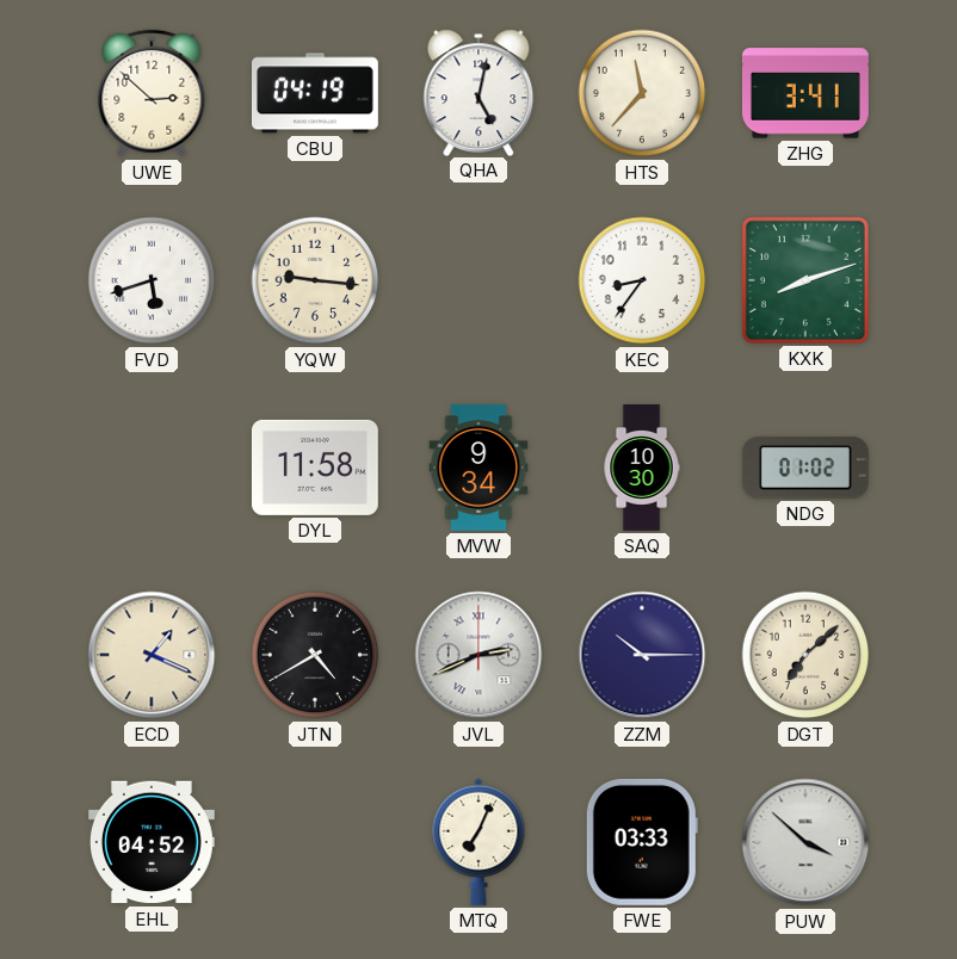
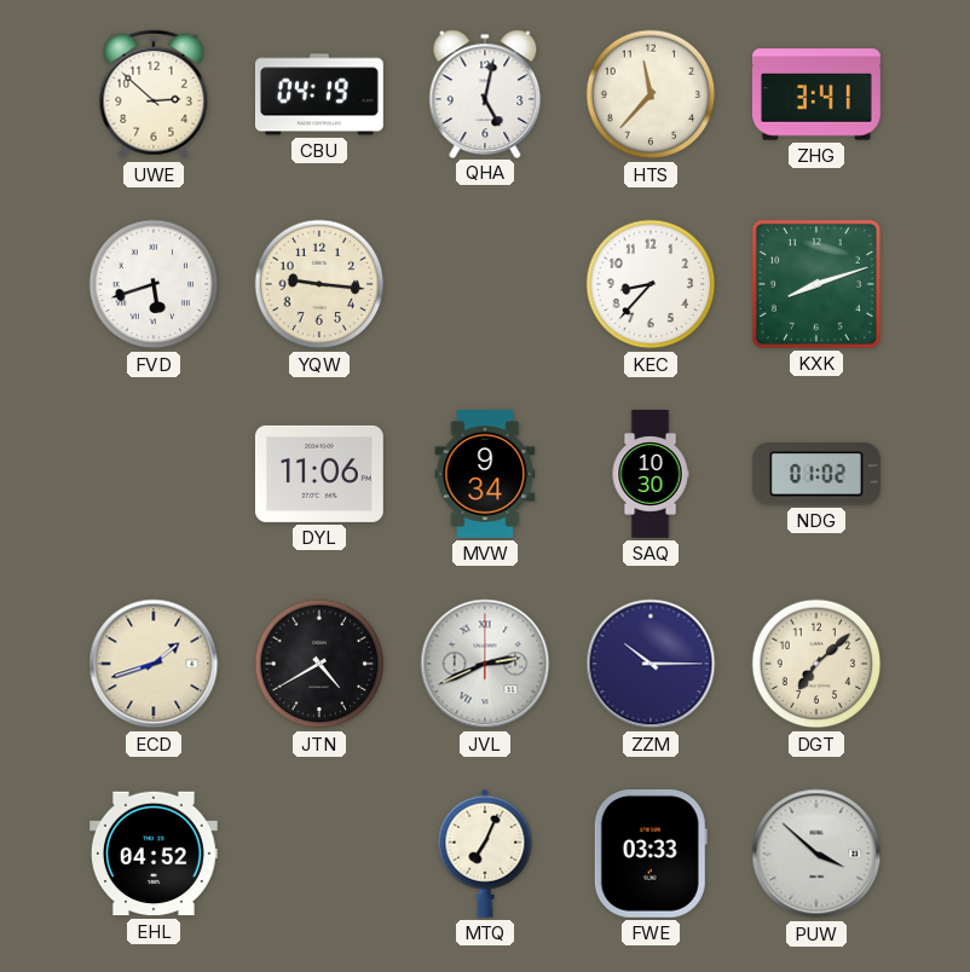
KEC: 8:36 -> 8:37
DYL: 11:58 -> 11:06
ECD: 1:19 -> 1:42
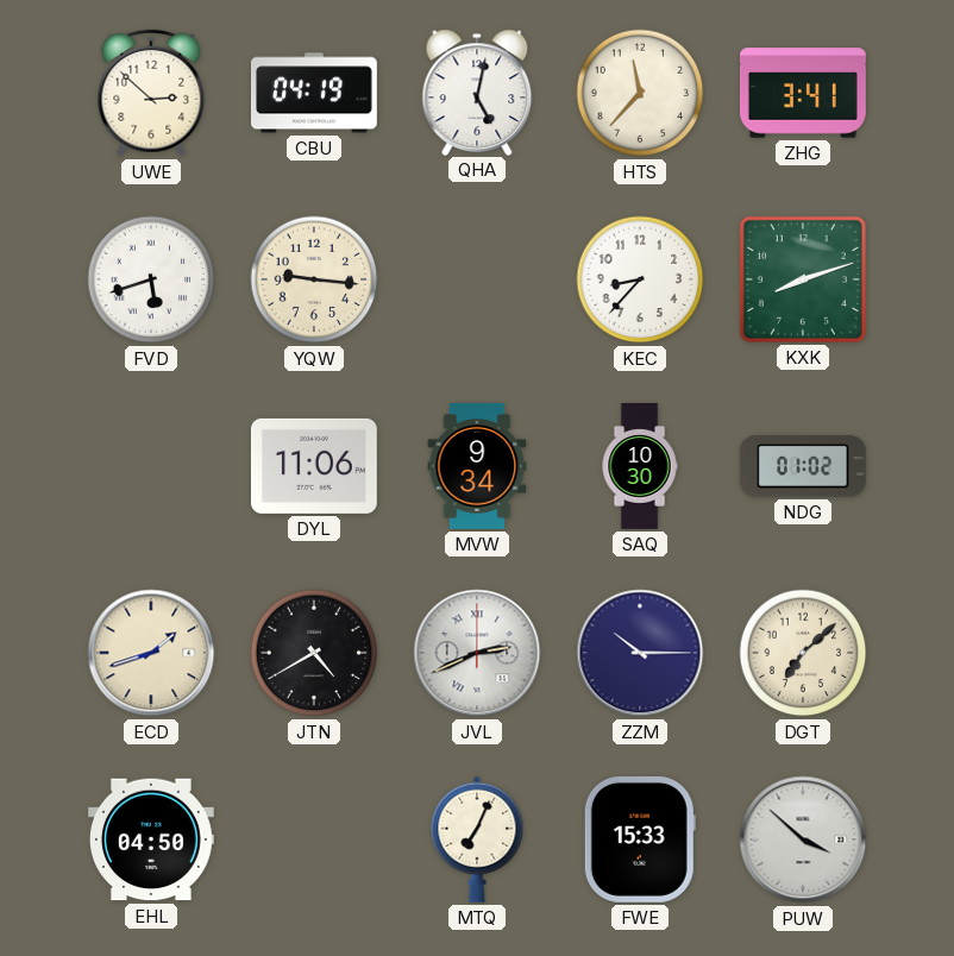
EHL: 04:52 -> 04:50
FWE: 03:33 -> 15:33
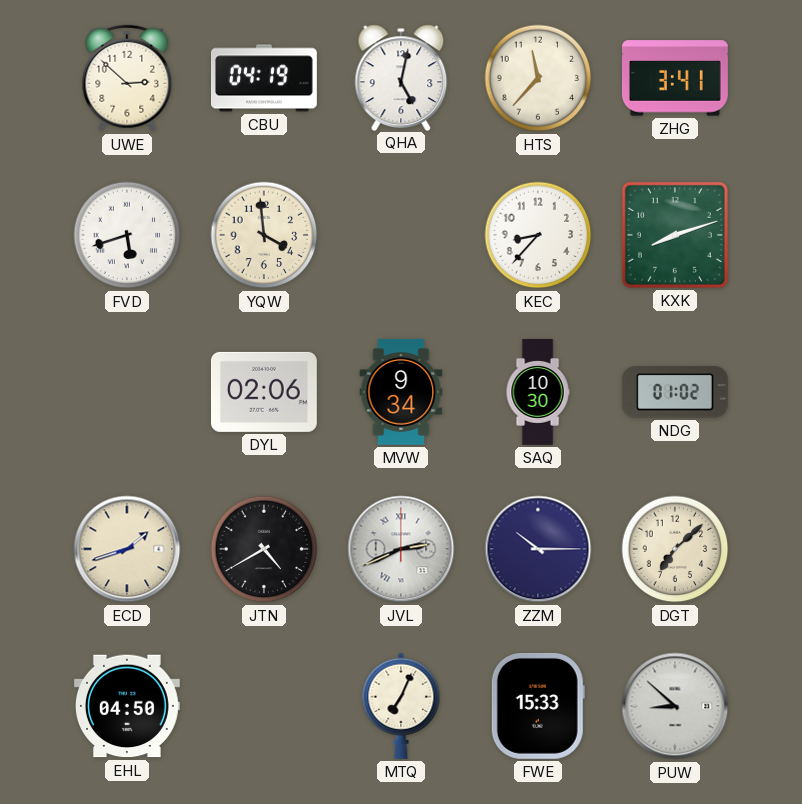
YQW: 9:16 -> 3:59
DYL: 11:06 -> 02:06
PUW: 3:52 -> 8:52
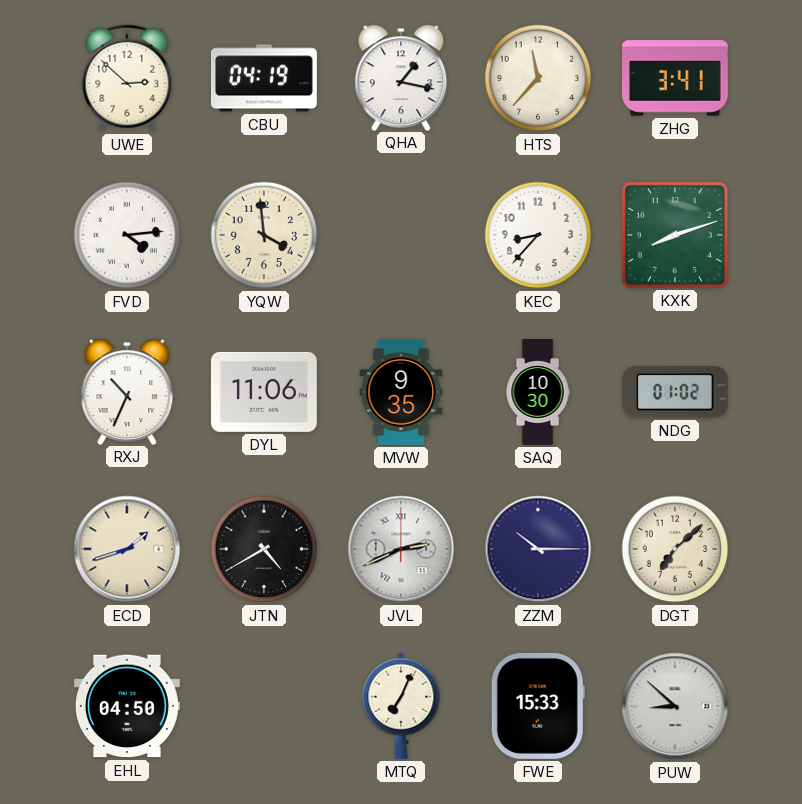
QHA: 5:02 -> 1:17
FVD: 5:42 -> 4:14
RXJ: none -> 10:34
DYL: 02:06 -> 11:06
MVW: 9:34 -> 9:35
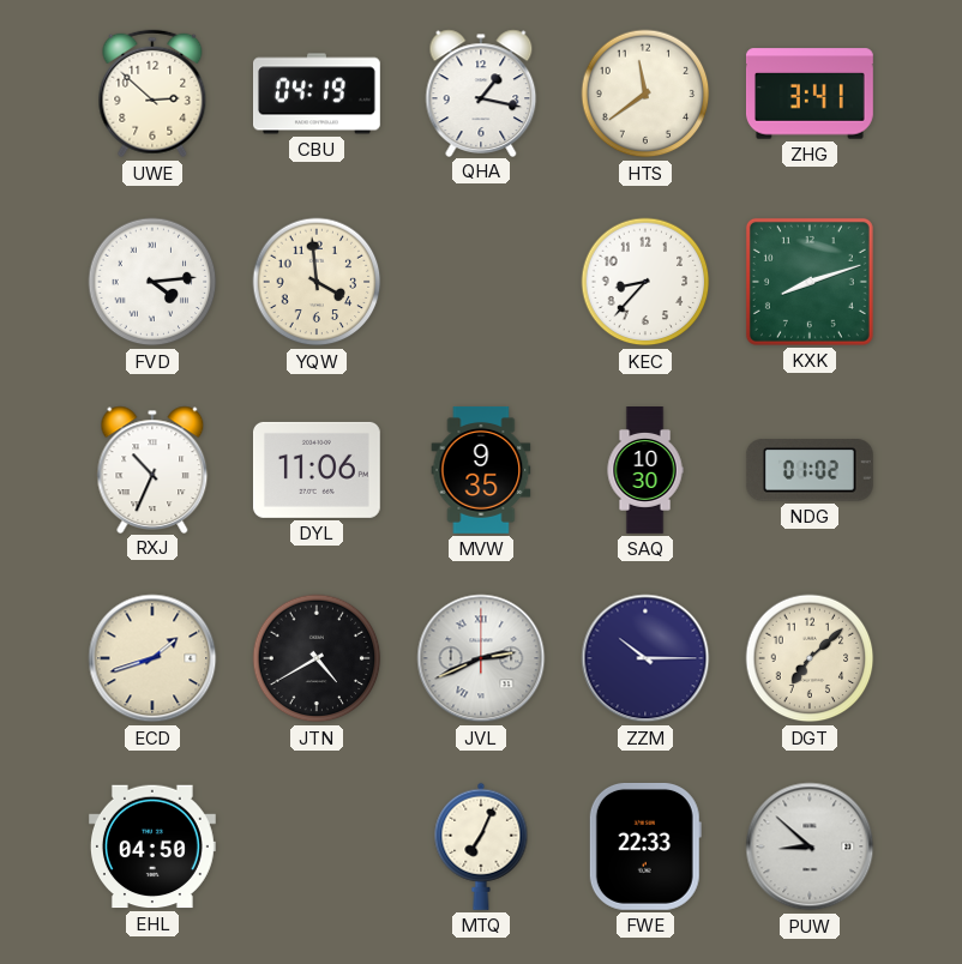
HTS: 11:37 -> 11:39
FWE: 15:33 -> 22:33
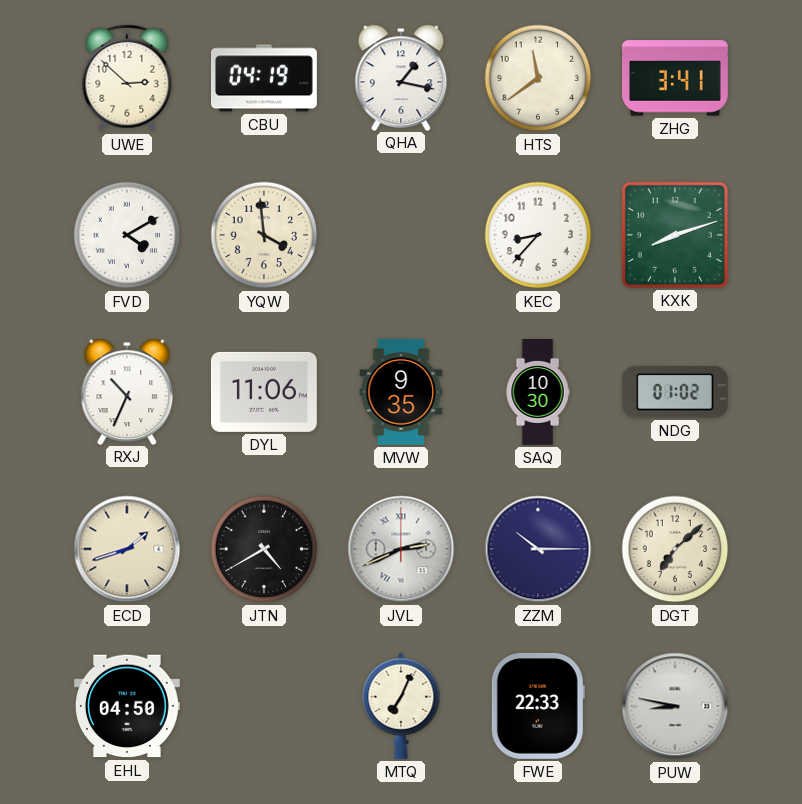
FVD: 4:14 -> 4:10
PUW: 8:52 -> 8:47
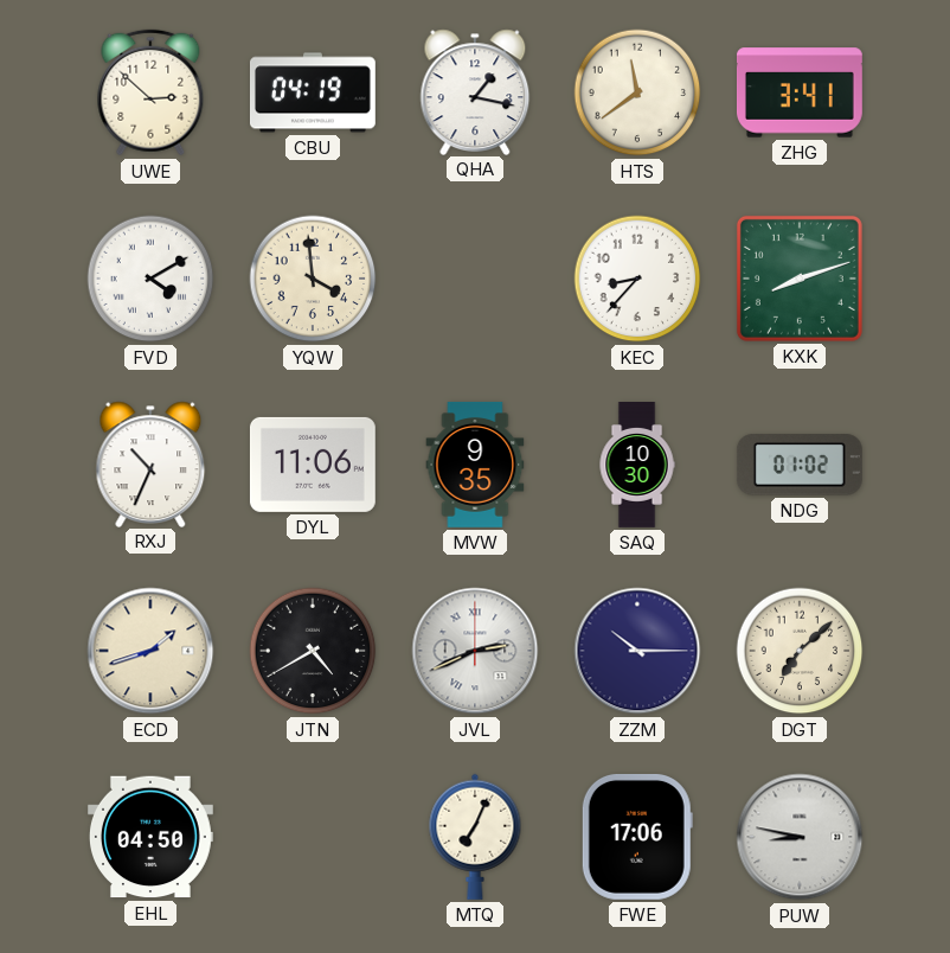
FWE: 22:33 -> 17:06
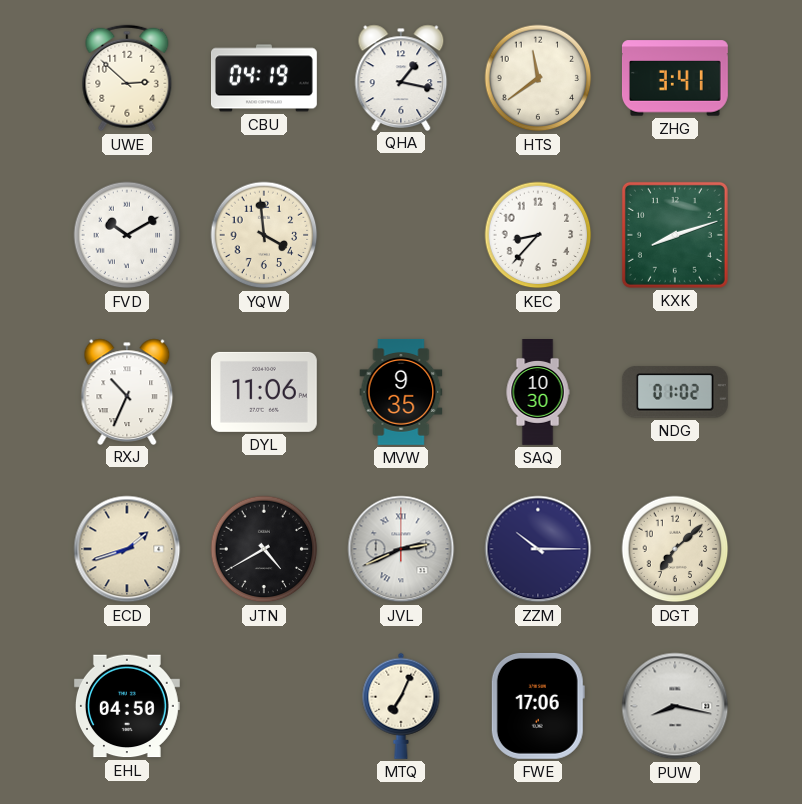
FVD: 4:10 -> 10:10
PUW: 8:47 -> 8:17
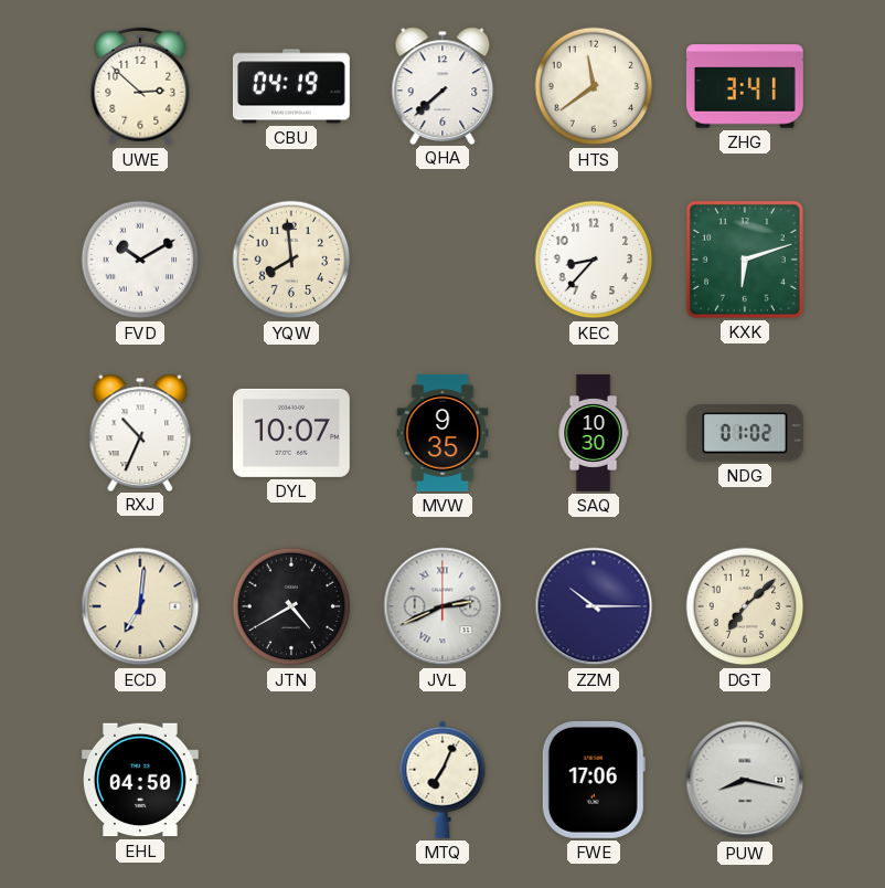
QHA: 1:17 -> 7:38
YQW: 3:59 -> 7:59
KXK: 8:12 -> 6:12
DYL: 11:06 -> 10:07
ECD: 1:42 -> 7:01
